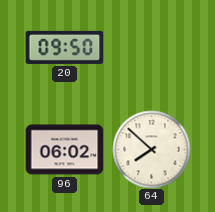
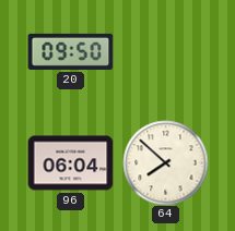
96: 06:02 -> 06:04
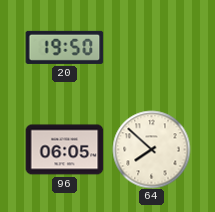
20: 09:50 -> 19:50
96: 06:04 -> 06:05
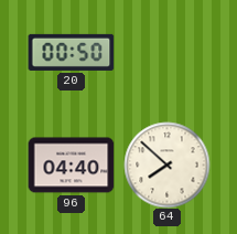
20: 19:50 -> 00:50
96: 06:05 -> 04:40
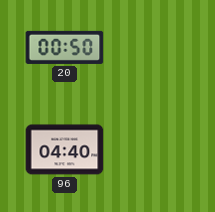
64: 7:52 -> none
